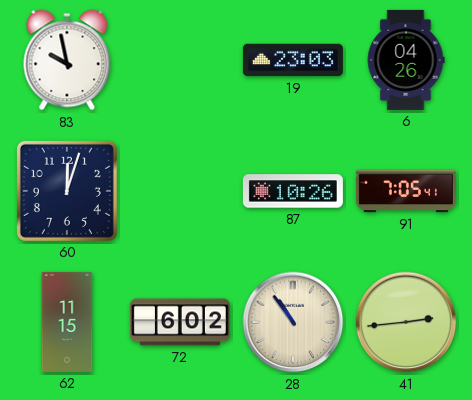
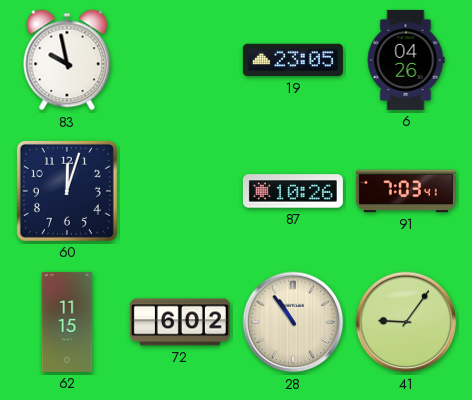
19: 23:03 -> 23:05
91: 7:05 -> 7:03
41: 2:44 -> 9:06
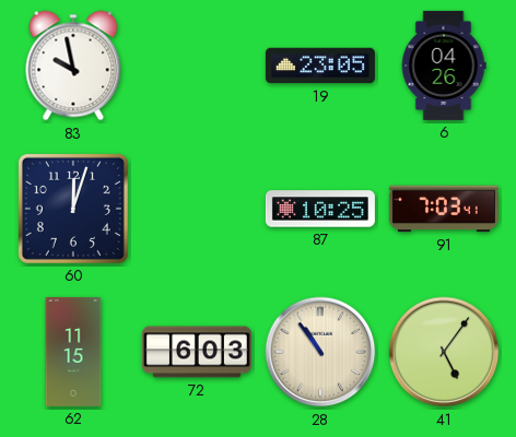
87: 10:26 -> 10:25
72: 6:02 -> 6:03
41: 9:06 -> 5:06
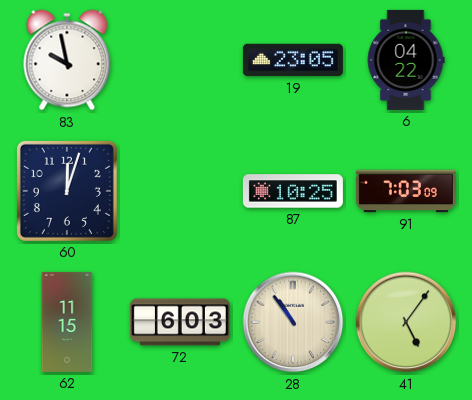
6: 04:26 -> 04:22
91: 7:03:41 -> 7:03:09
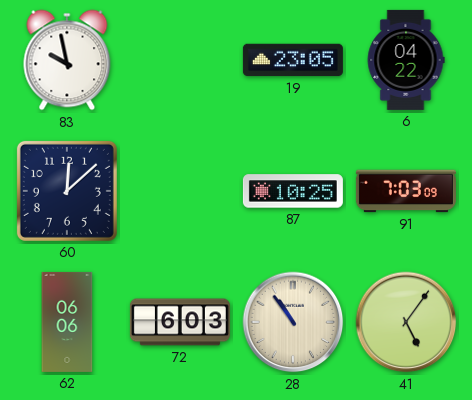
60: 12:03 -> 12:08
62: 11:15 -> 06:06
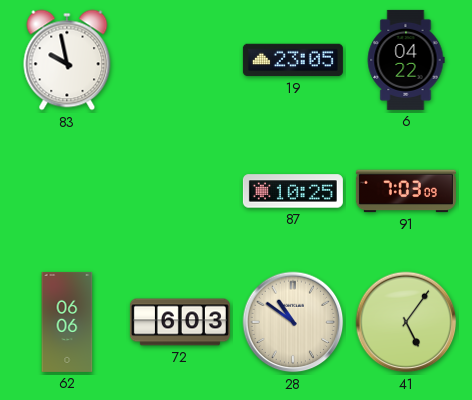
60: 12:08 -> none
28: 10:54 -> 10:51
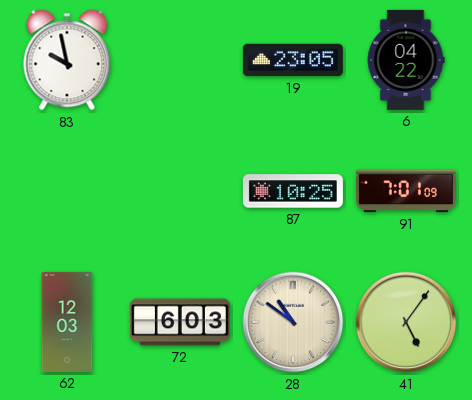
91: 7:03 -> 7:01
62: 06:06 -> 12:03
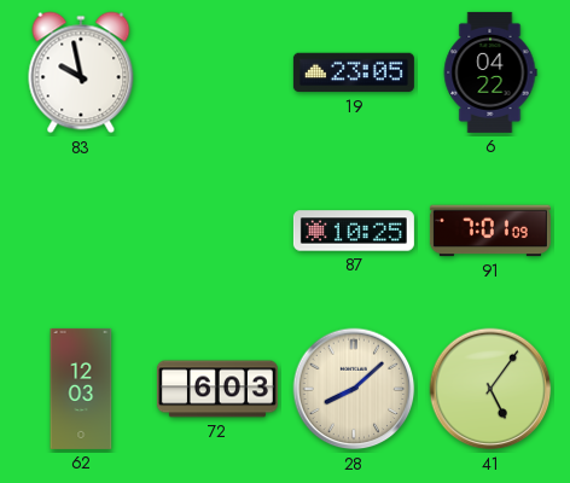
28: 10:51 -> 8:08
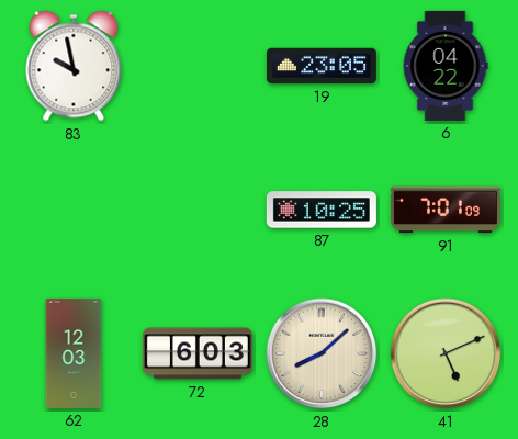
41: 5:06 -> 5:11
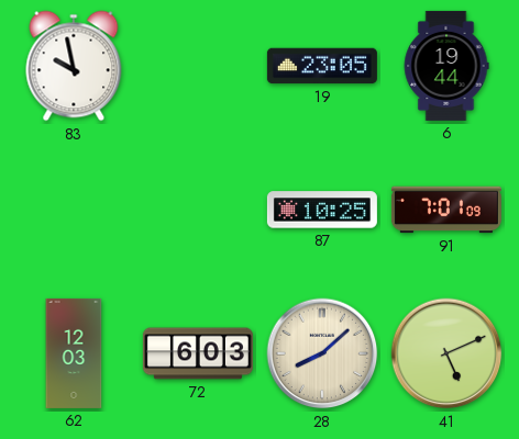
6: 04:22 -> 19:44
